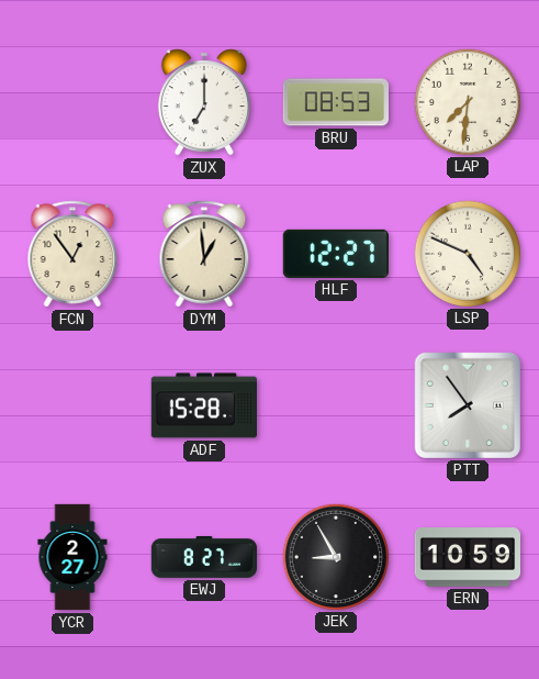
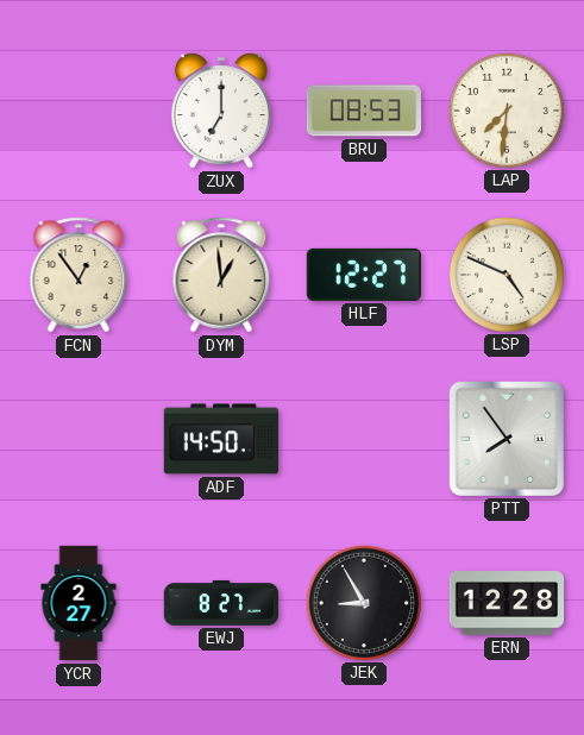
ADF: 15:28 -> 14:50
ERN: 10:59 -> 12:28
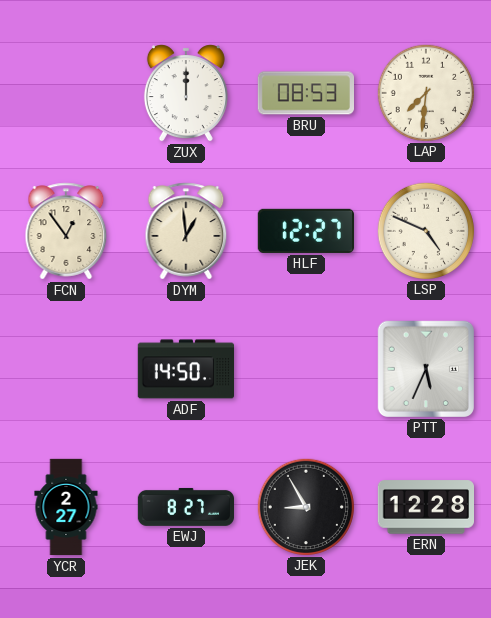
ZUX: 7:00 -> 12:00
PTT: 7:54 -> 5:34
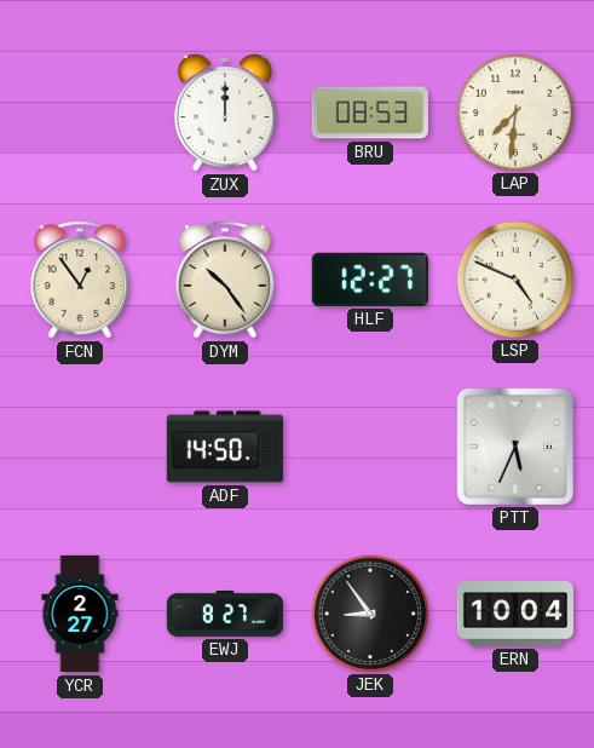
DYM: 12:59 -> 10:24
JEK: 8:55 -> 8:54
ERN: 12:28 -> 10:04
